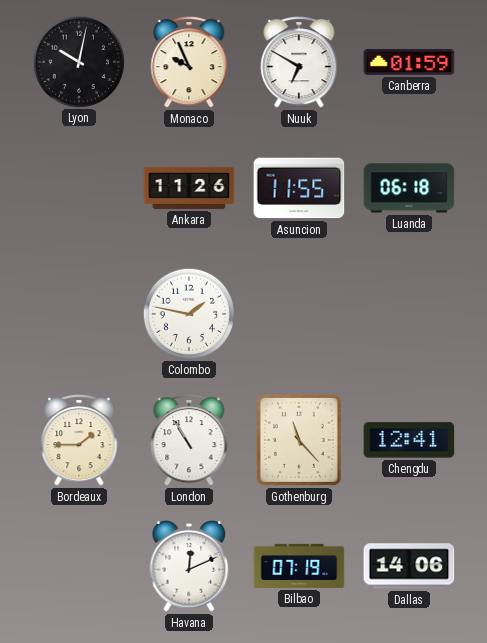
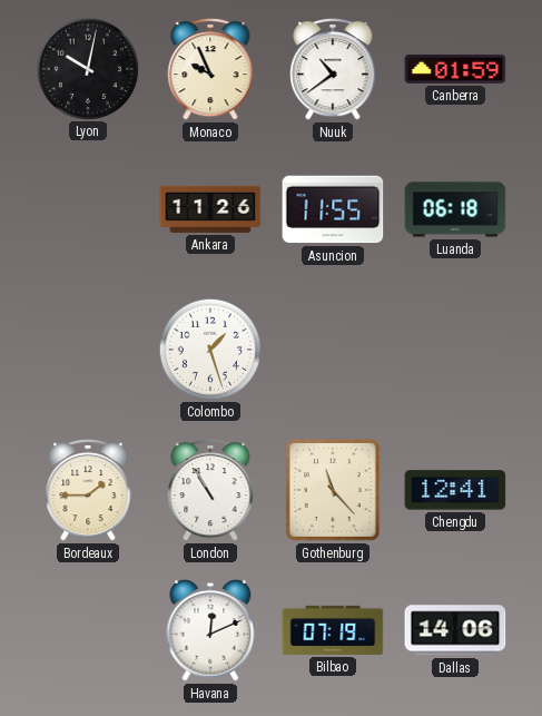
Nuuk: 6:50 -> 10:39
Colombo: 1:47 -> 1:27
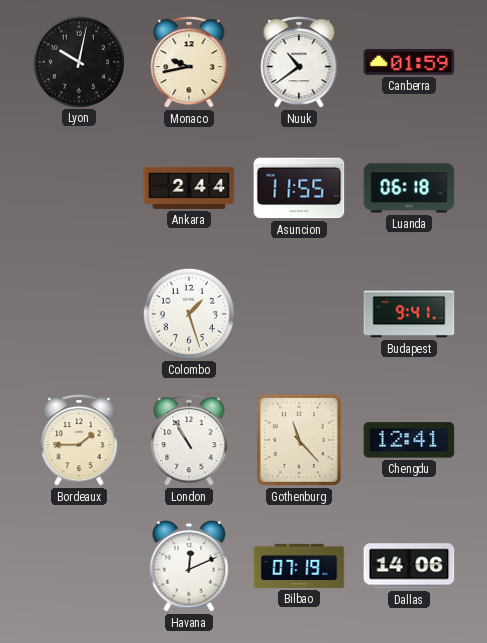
Monaco: 9:56 -> 9:43
Ankara: 11:26 -> 2:44
Budapest: none -> 9:41
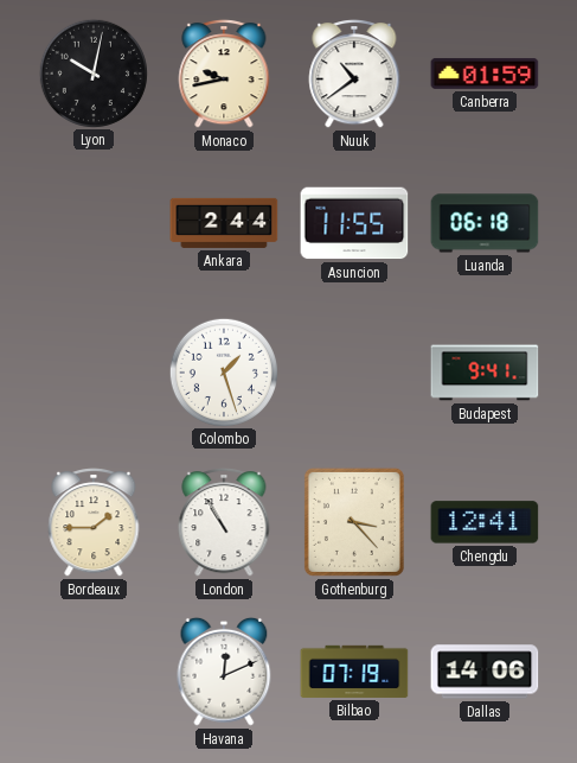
Gothenburg: 11:23 -> 3:23
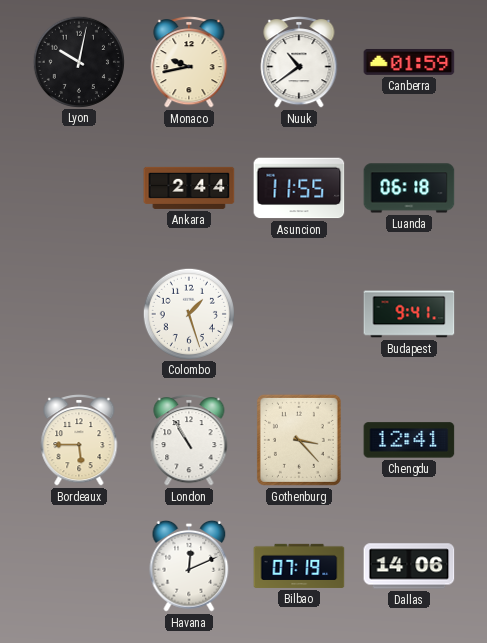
Bordeaux: 1:45 -> 5:45
